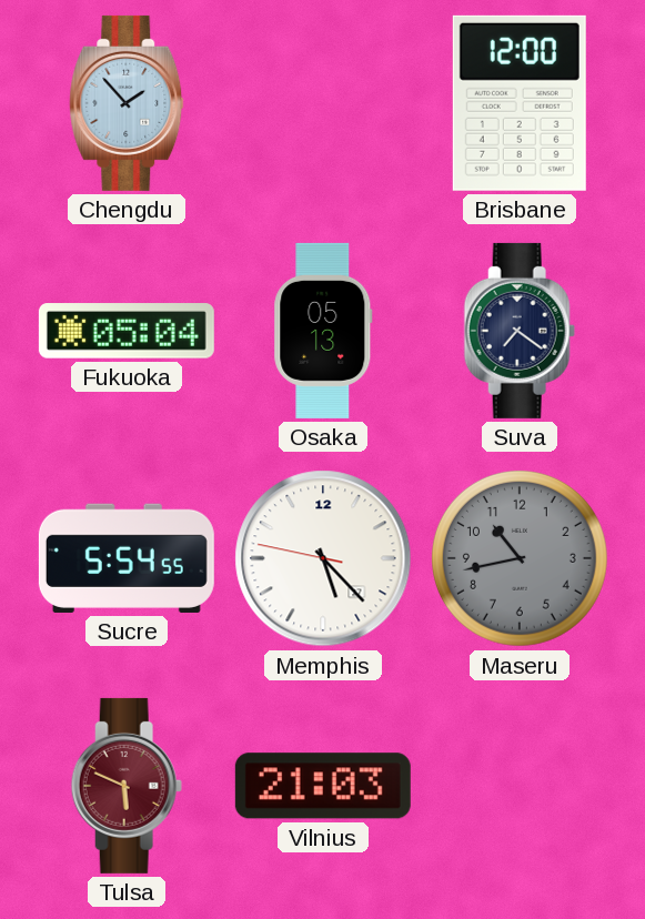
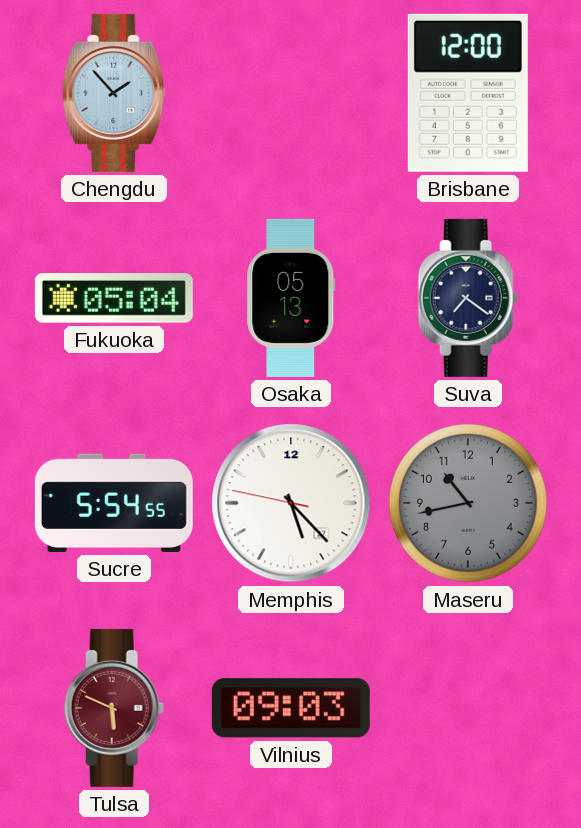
Vilnius: 21:03 -> 09:03
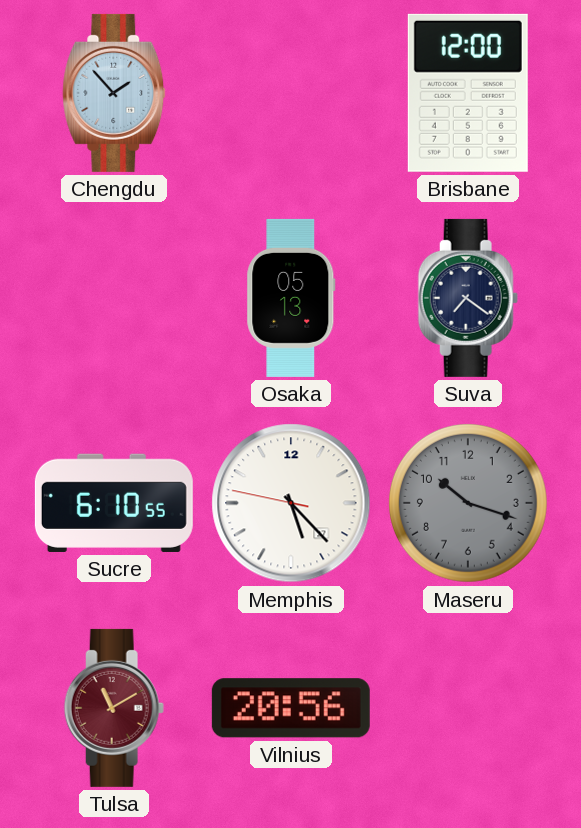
Fukuoka: 05:04 -> none
Sucre: 5:54 -> 6:10
Maseru: 10:43 -> 10:18
Tulsa: 5:49 -> 11:10
Vilnius: 09:03 -> 20:56
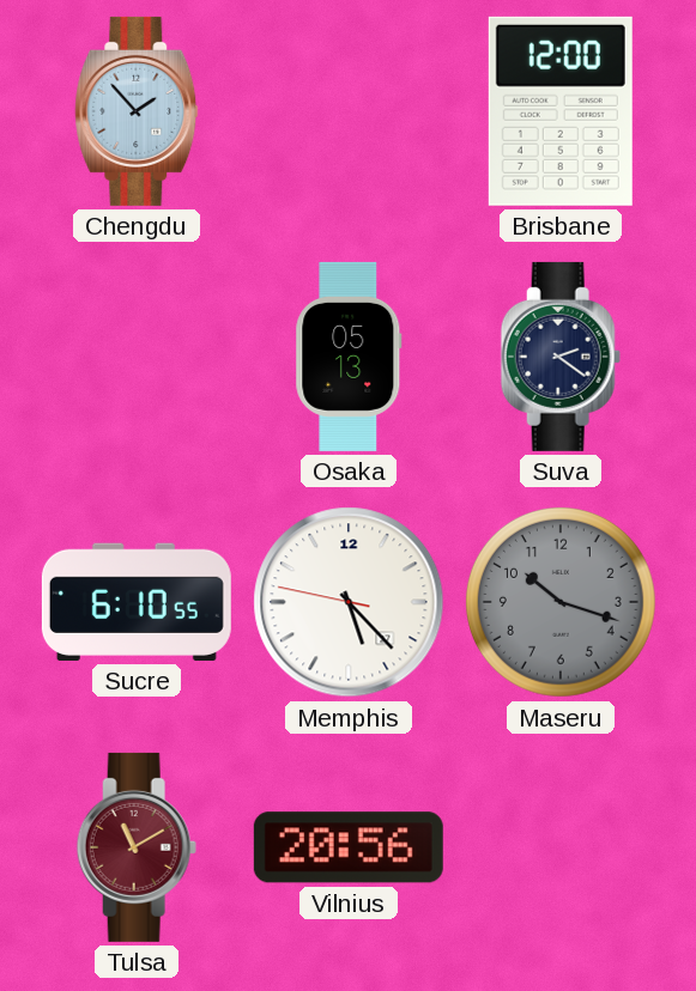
Suva: 7:21 -> 2:21
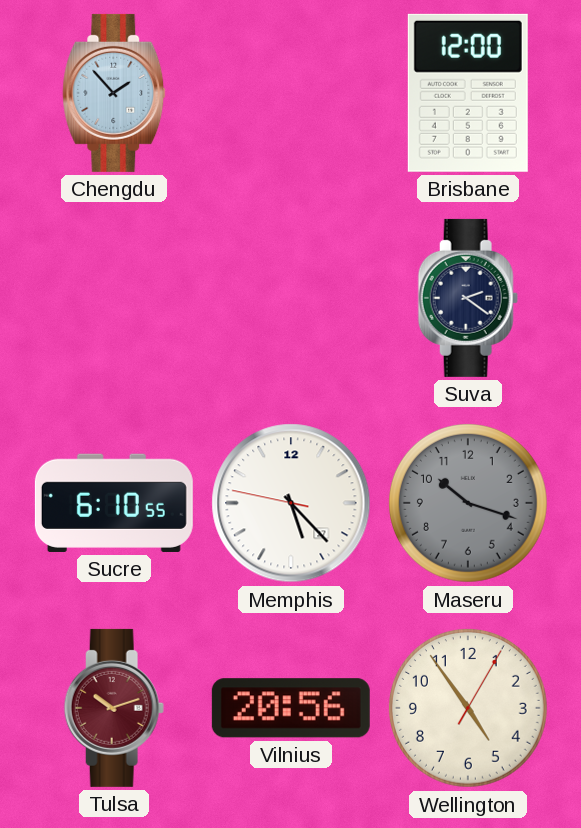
Osaka: 05:13 -> none
Tulsa: 11:10 -> 10:12
Wellington: none -> 4:54
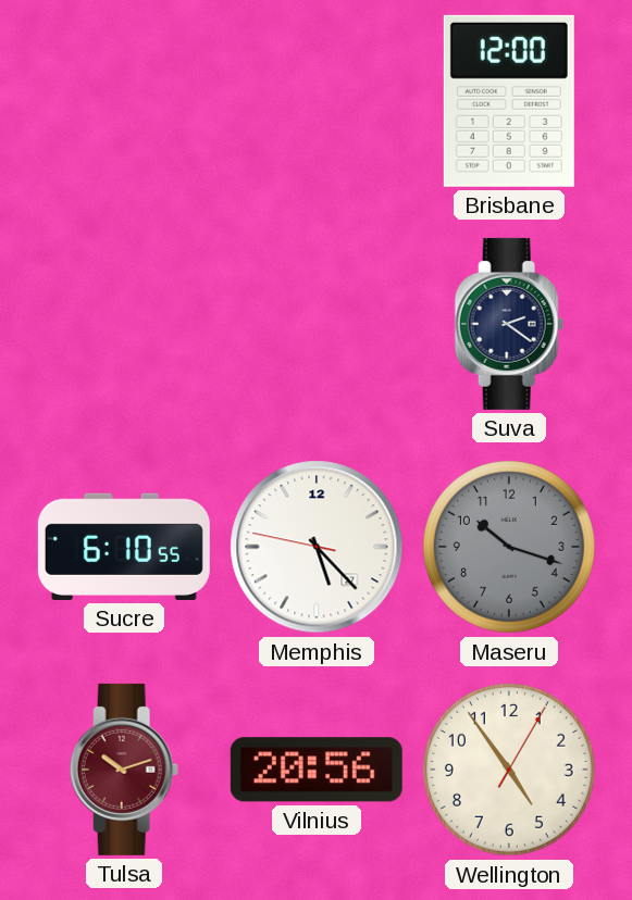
Chengdu: 1:53 -> none
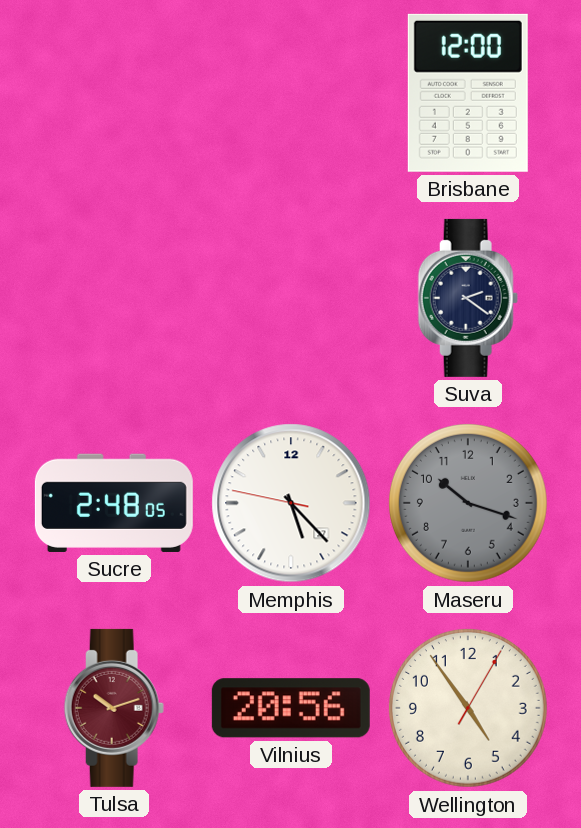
Sucre: 6:10 -> 2:48
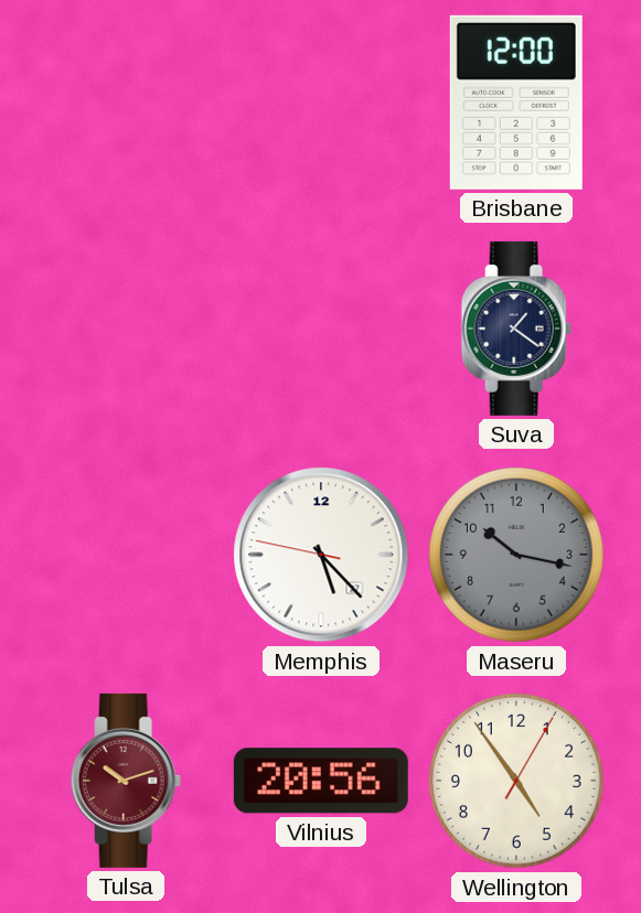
Suva: 2:21 -> 1:21
Sucre: 2:48 -> none
Maseru: 10:18 -> 10:17
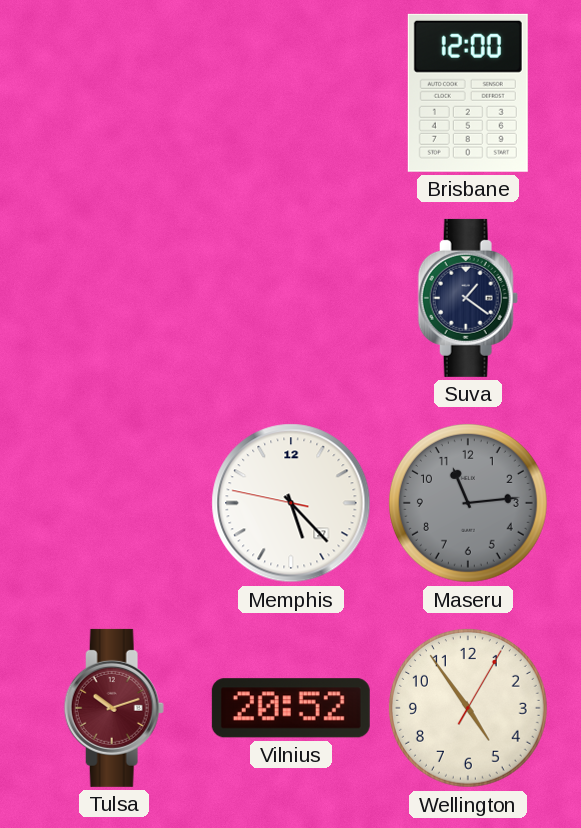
Maseru: 10:17 -> 11:14
Vilnius: 20:56 -> 20:52
